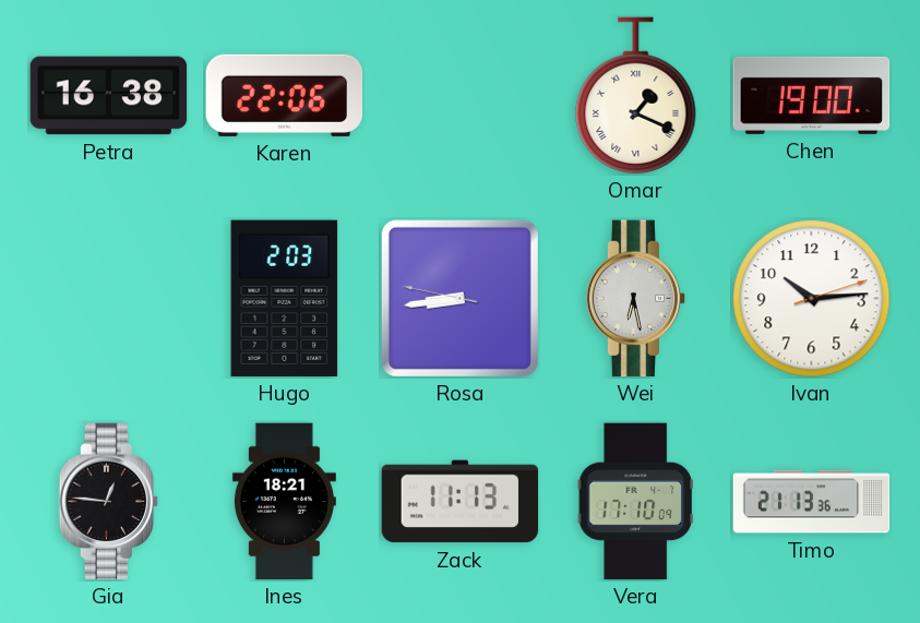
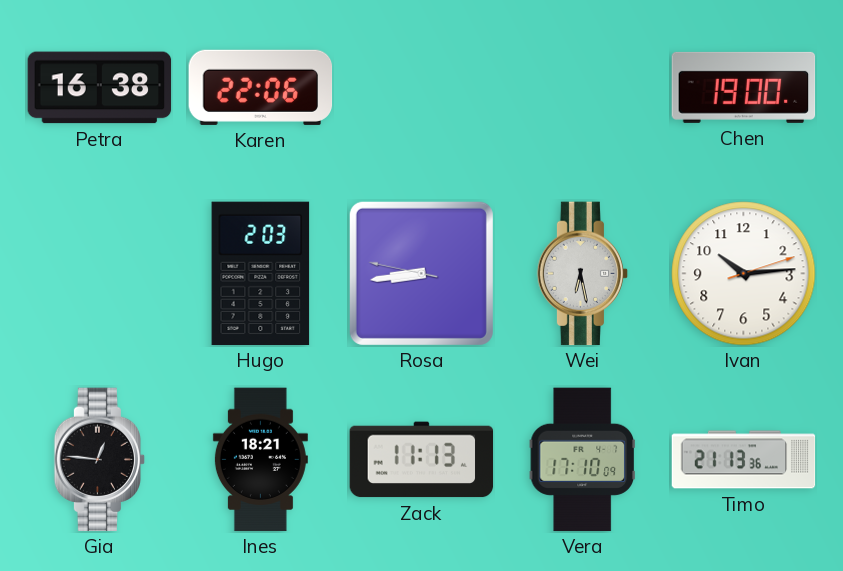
Omar: 1:19 -> none
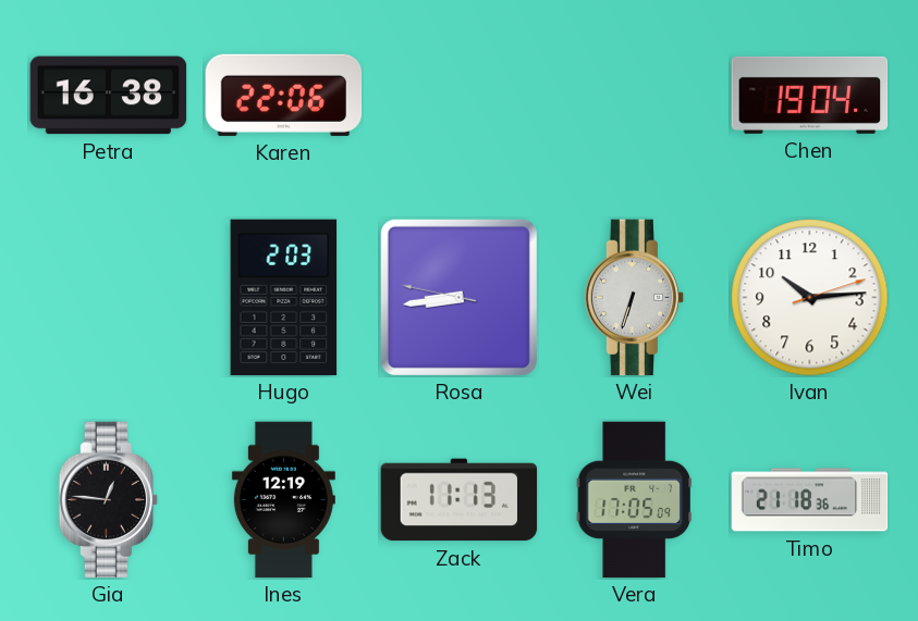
Chen: 19:00 -> 19:04
Wei: 6:28 -> 6:33
Ines: 18:21 -> 12:19
Vera: 17:10 -> 17:05
Timo: 21:13 -> 21:18
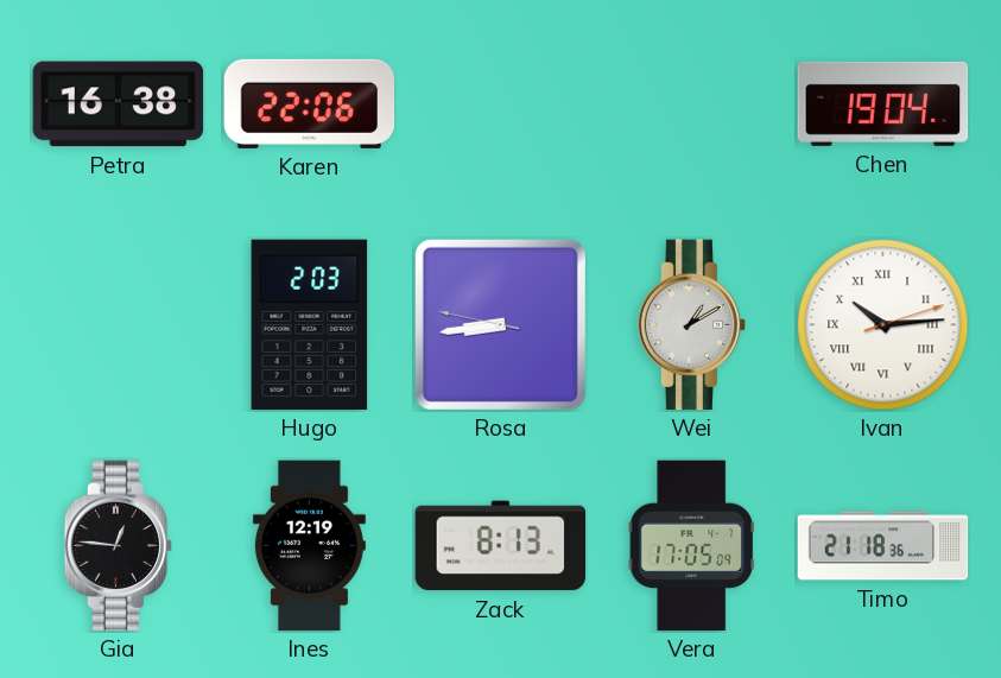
Wei: 6:33 -> 1:10
Ivan numerals: Arabic -> Roman
Zack: 11:13 -> 8:13
